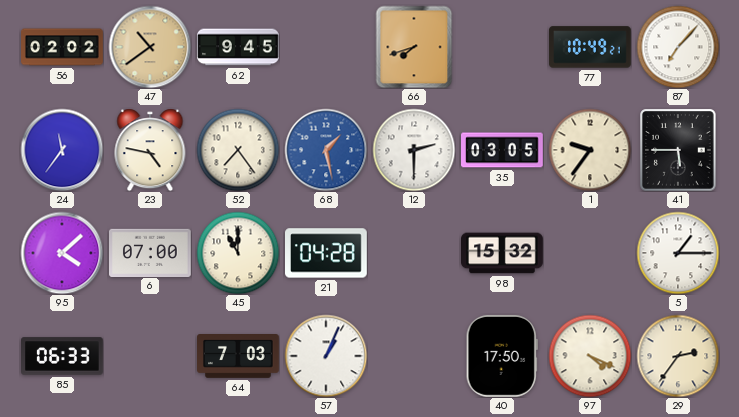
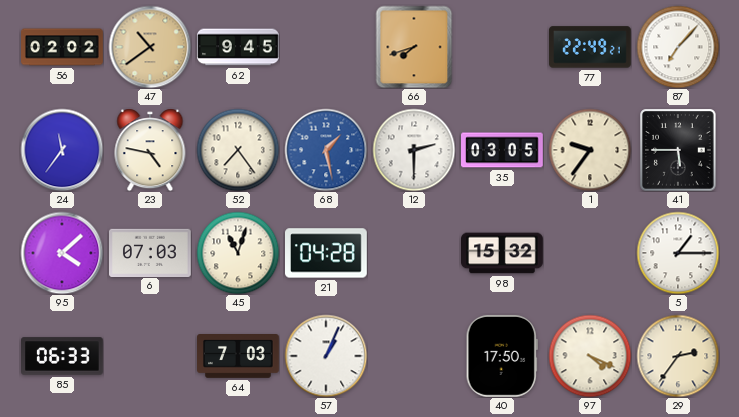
77: 10:49 -> 22:49
6: 07:00 -> 07:03
45: 11:00 -> 11:03
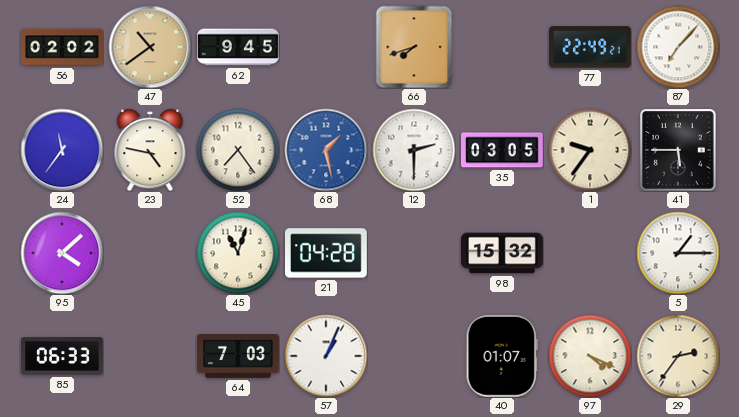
6: 07:03 -> none
40: 17:50 -> 01:07
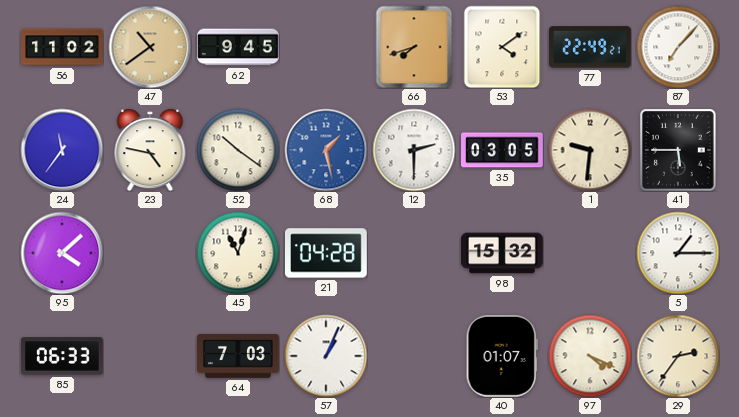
56: 02:02 -> 11:02
53: none -> 4:09
52: 7:24 -> 10:21
1: 9:36 -> 9:31
